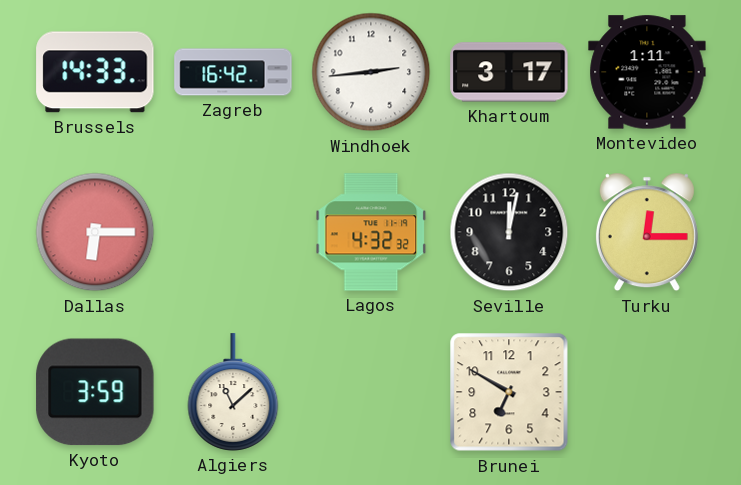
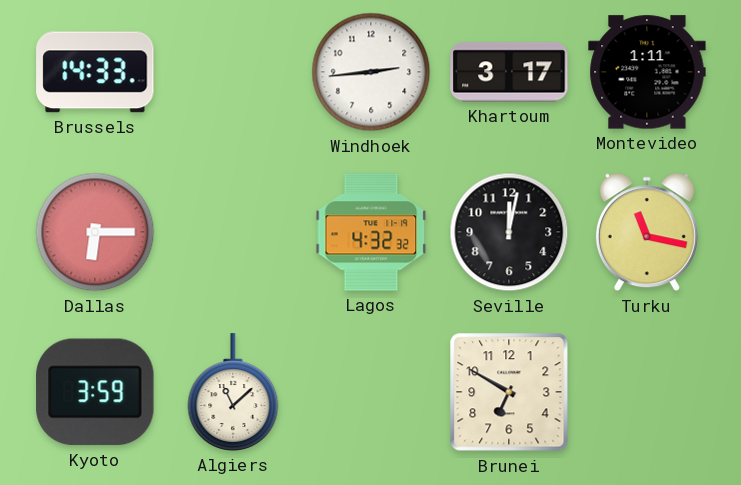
Zagreb: 16:42 -> none
Turku: 12:15 -> 11:17
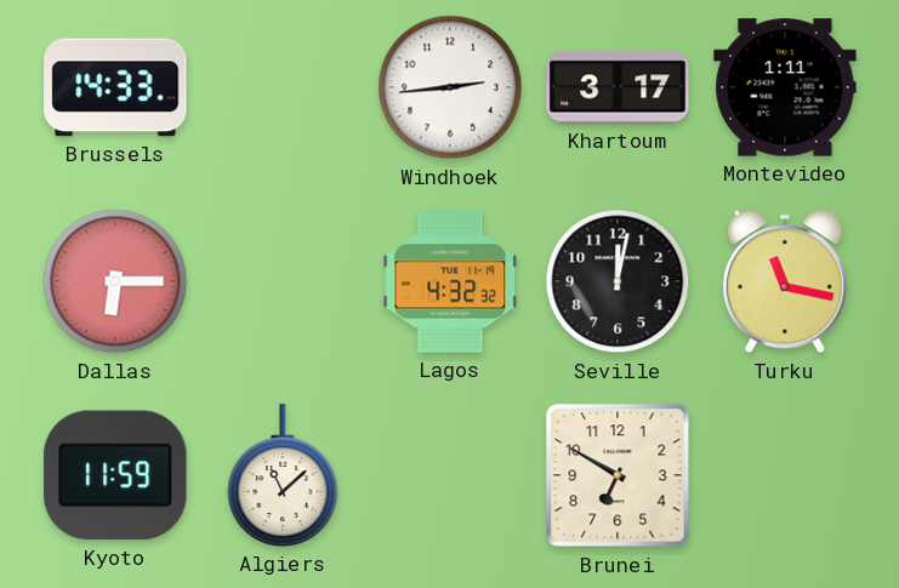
Kyoto: 3:59 -> 11:59
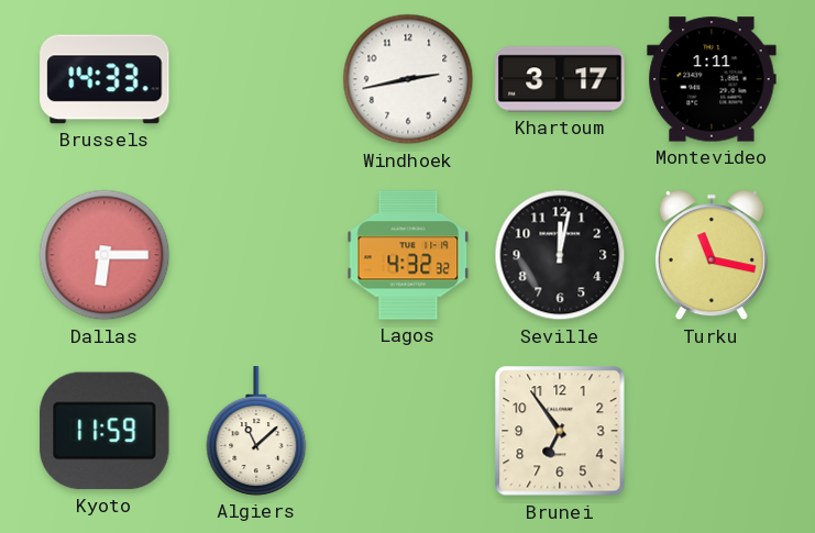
Windhoek: 2:44 -> 2:43
Brunei: 6:50 -> 6:54
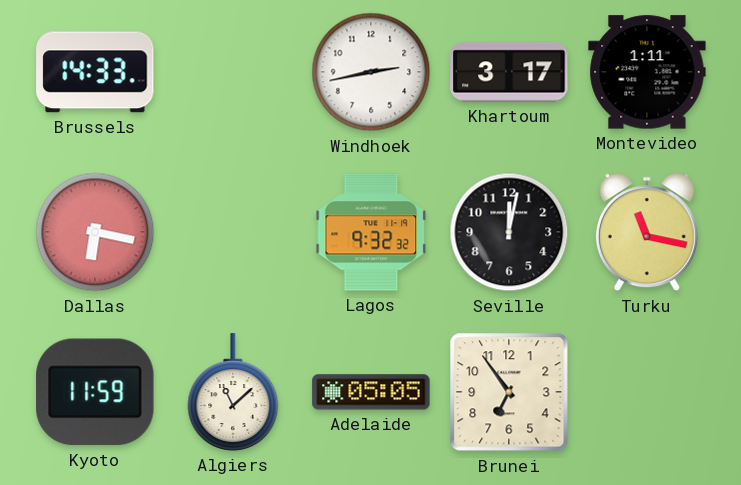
Dallas: 6:15 -> 6:17
Lagos: 4:32 -> 9:32
Adelaide: none -> 05:05
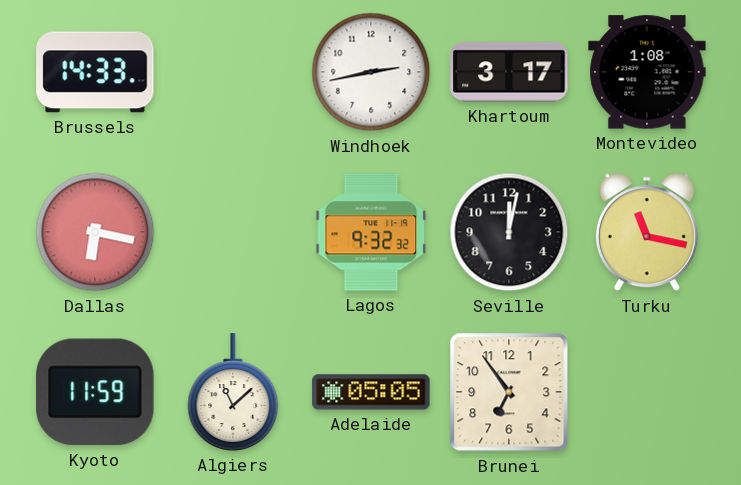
Montevideo: 1:11 -> 1:08
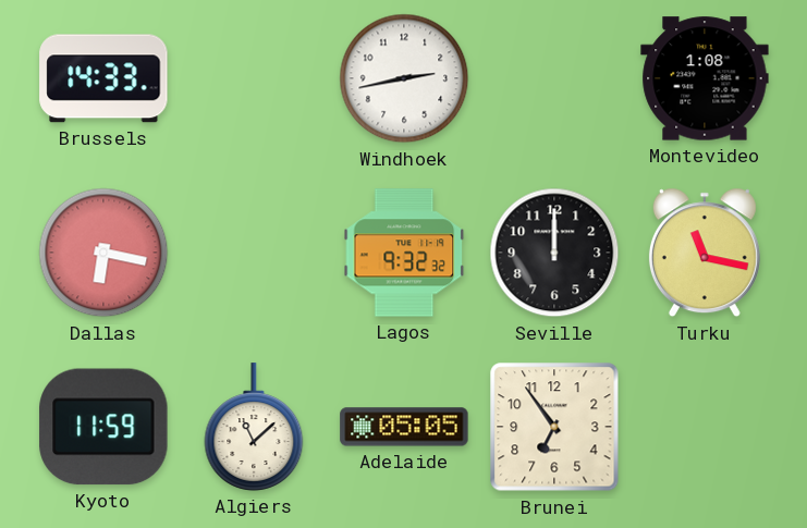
Khartoum: 3:17 -> none
Seville: 12:02 -> 12:00
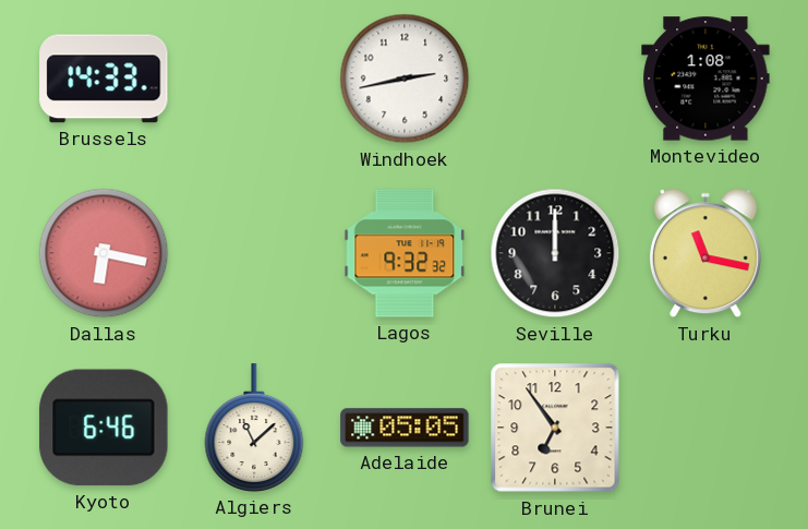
Kyoto: 11:59 -> 6:46
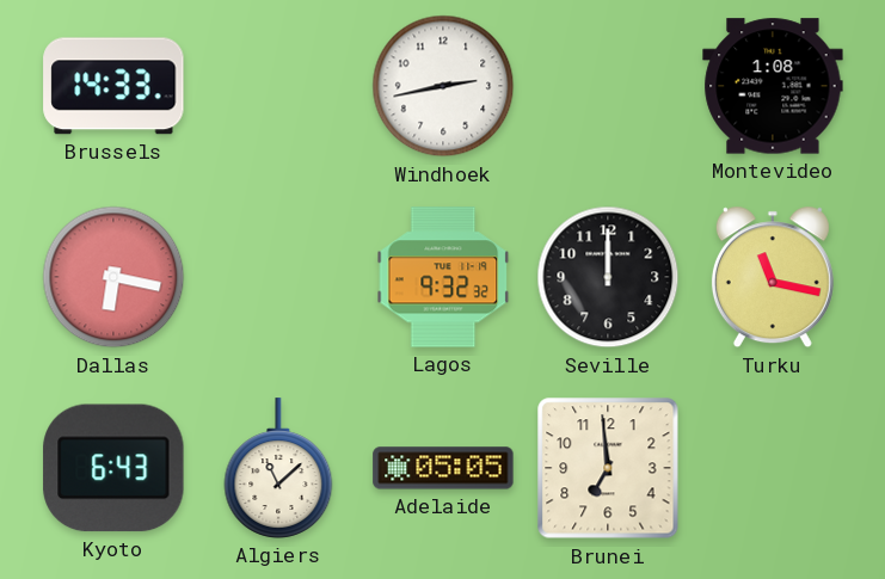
Kyoto: 6:46 -> 6:43
Brunei: 6:54 -> 6:59
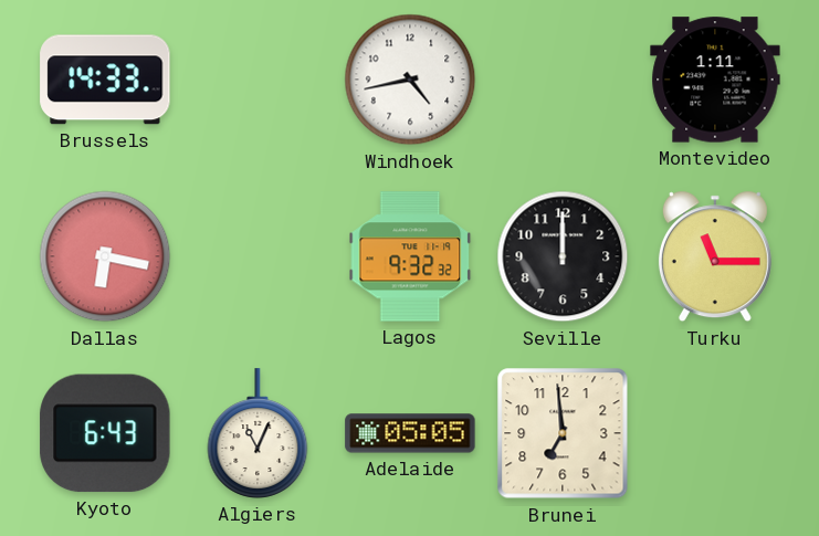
Windhoek: 2:43 -> 4:43
Montevideo: 1:08 -> 1:11
Turku: 11:17 -> 11:15
Algiers: 11:08 -> 11:04
